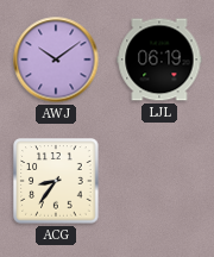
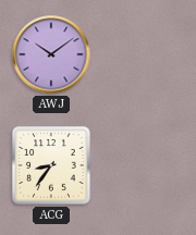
LJL: 06:19 -> none
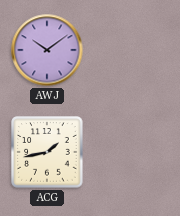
ACG: 8:36 -> 1:43
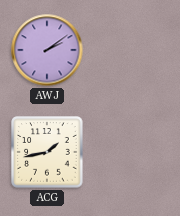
AWJ: 10:09 -> 2:09
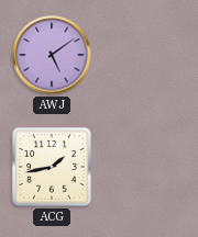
AWJ: 2:09 -> 5:09
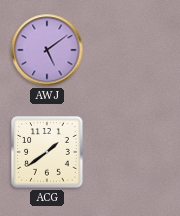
ACG: 1:43 -> 1:39
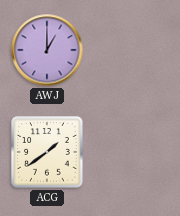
AWJ: 5:09 -> 1:00
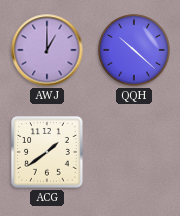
QQH: none -> 10:22
